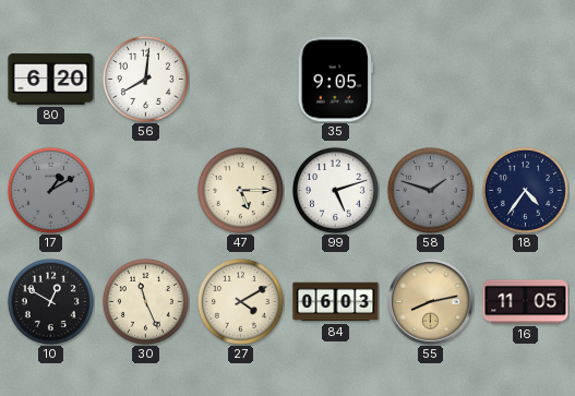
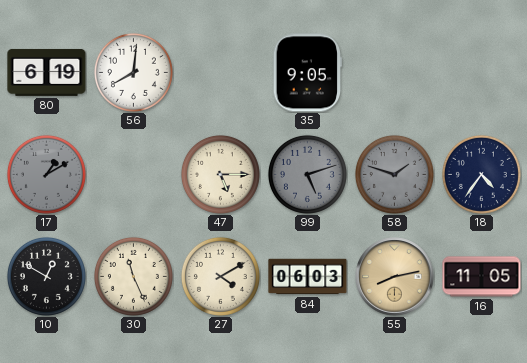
80: 6:20 -> 6:19
99 dial: white -> grey
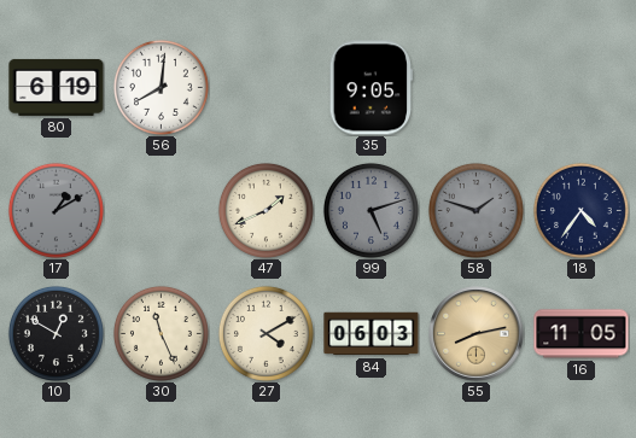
47: 5:15 -> 1:41
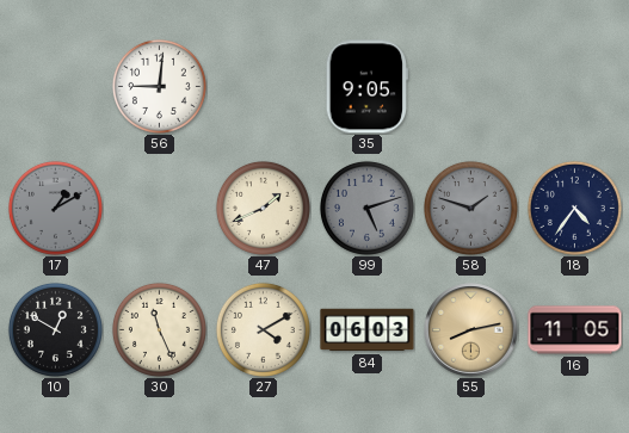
80: 6:19 -> none
56: 8:01 -> 9:01
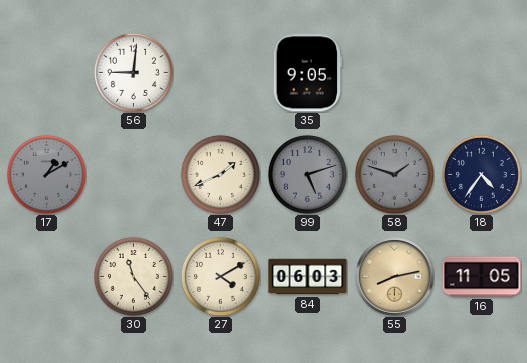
10: 12:50 -> none
30: 11:26 -> 11:24
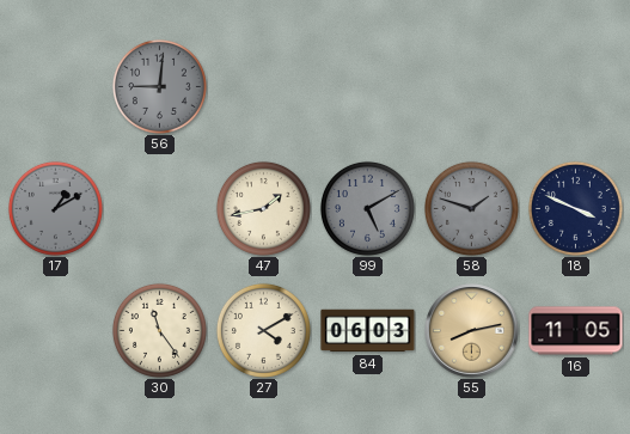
56 dial: white -> grey
35: 9:05 -> none
47: 1:41 -> 1:43
99: 5:12 -> 5:10
18: 4:36 -> 3:49
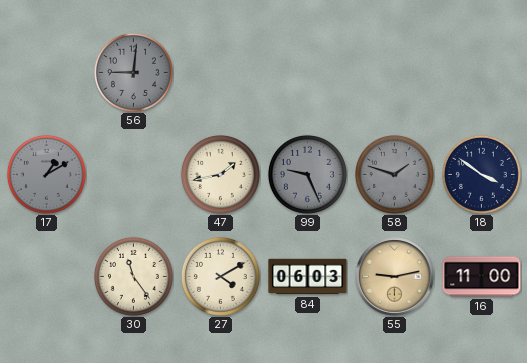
99: 5:10 -> 9:26
18: 3:49 -> 3:51
55: 8:13 -> 9:13
16: 11:05 -> 11:00
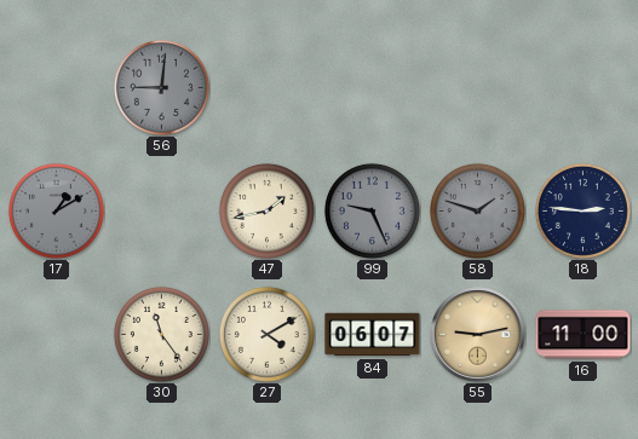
18: 3:51 -> 2:46
84: 06:03 -> 06:07
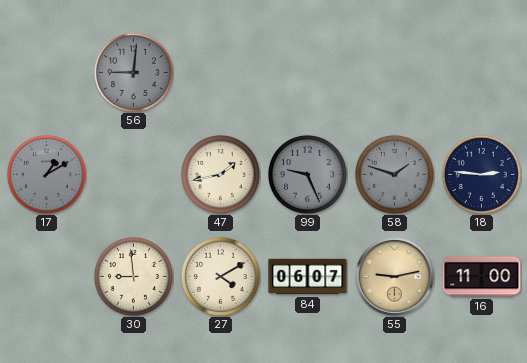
30: 11:24 -> 8:59
